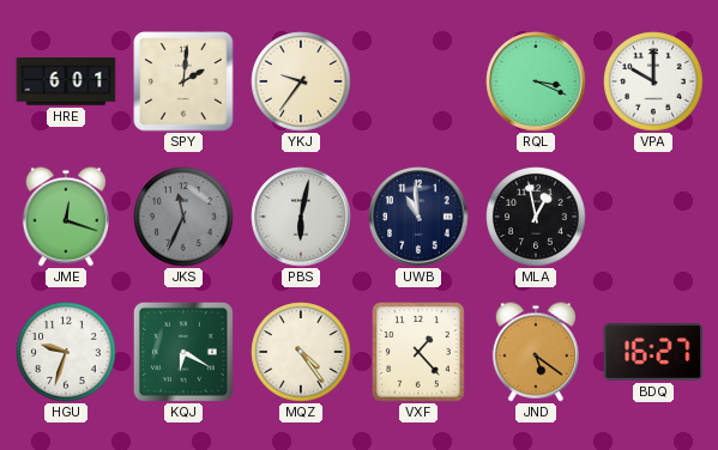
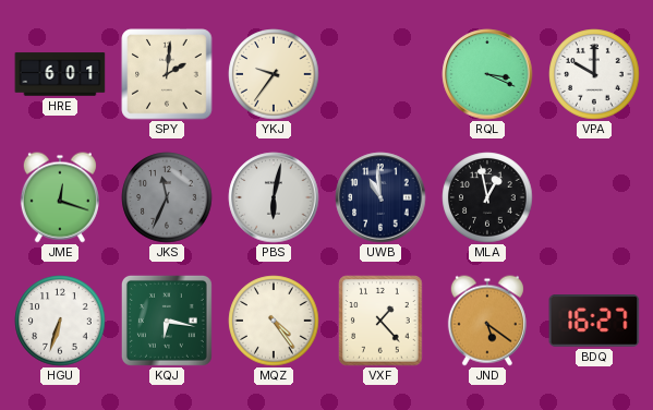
HGU: 9:33 -> 6:33
KQJ: 6:20 -> 6:17
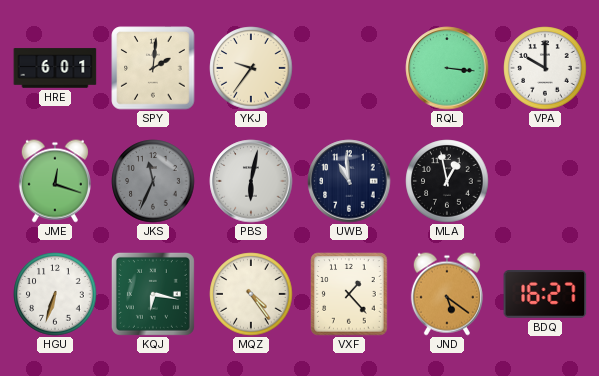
RQL: 3:19 -> 3:16
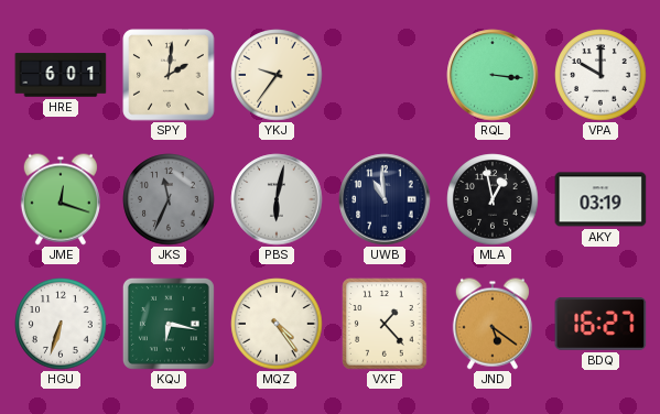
AKY: none -> 03:19
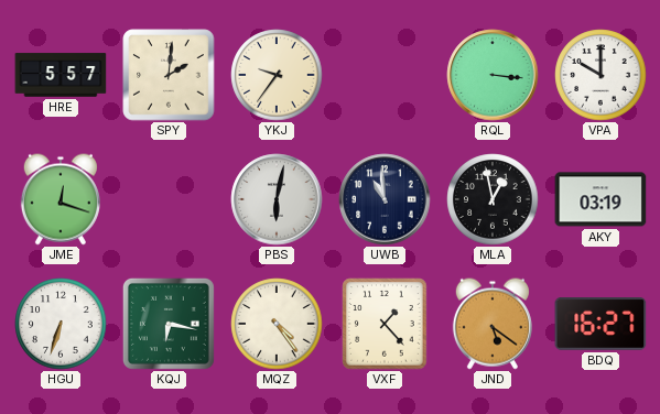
HRE: 6:01 -> 5:57
JKS: 11:34 -> none
